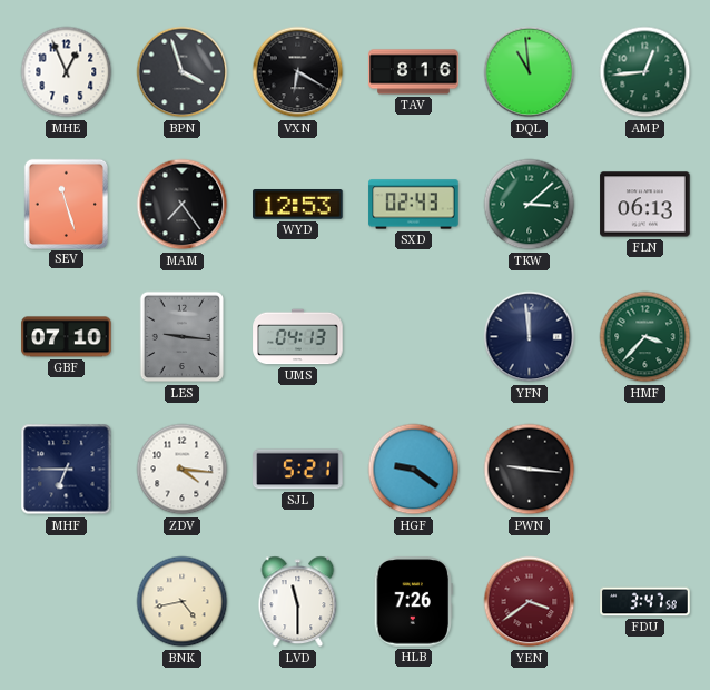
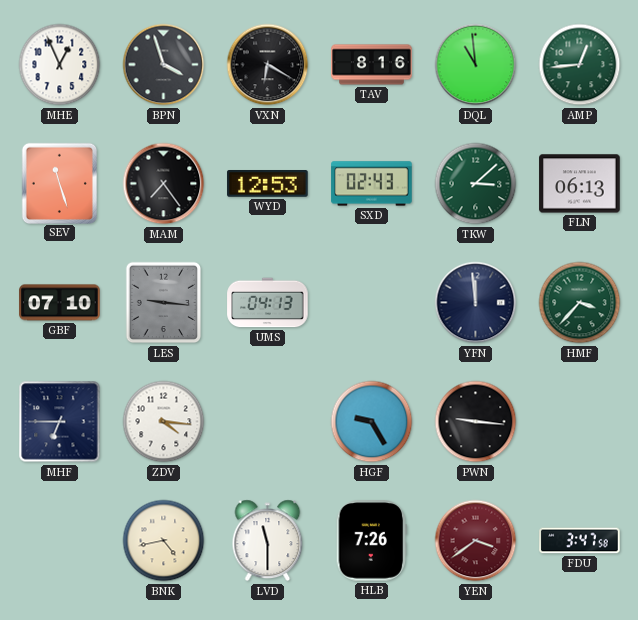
SJL: 5:21 -> none
HGF: 9:21 -> 9:25
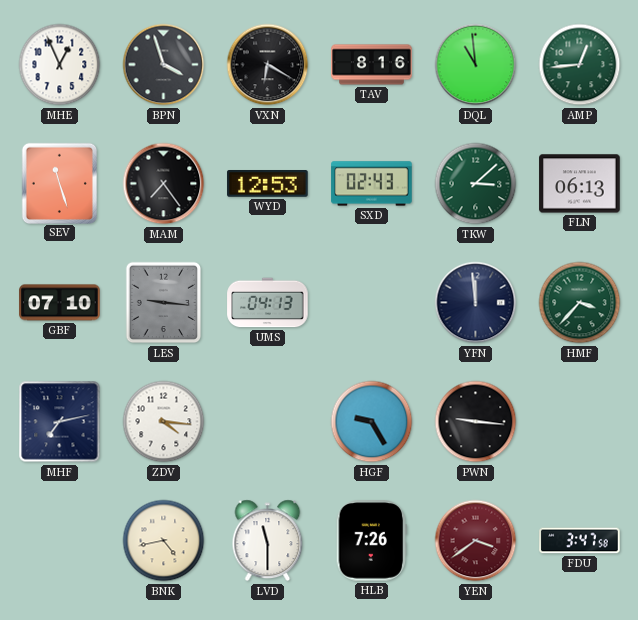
MHF: 6:45 -> 7:13
